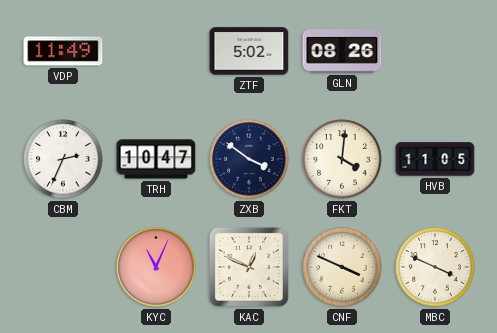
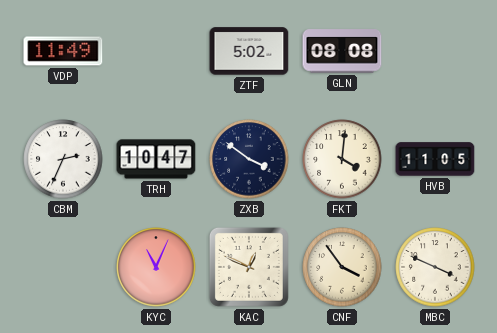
GLN: 08:26 -> 08:08
CNF: 3:49 -> 3:54
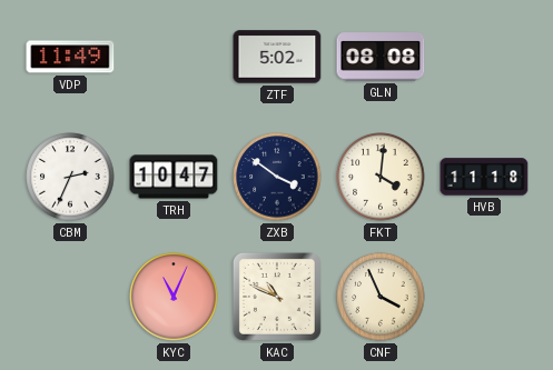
HVB: 11:05 -> 11:18
KAC: 12:49 -> 10:49
CNF: 3:54 -> 3:56
MBC: 3:49 -> none
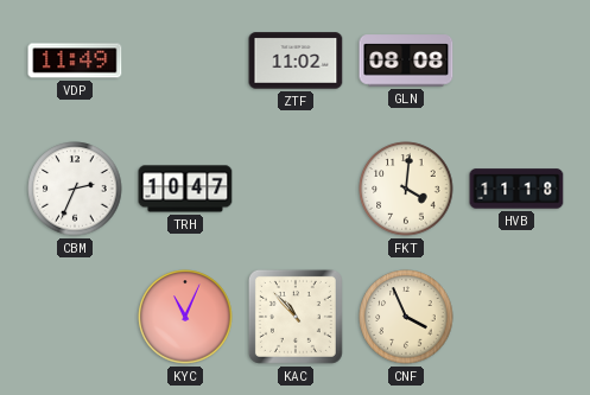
ZTF: 5:02 -> 11:02
ZXB: 3:51 -> none
KAC: 10:49 -> 10:53
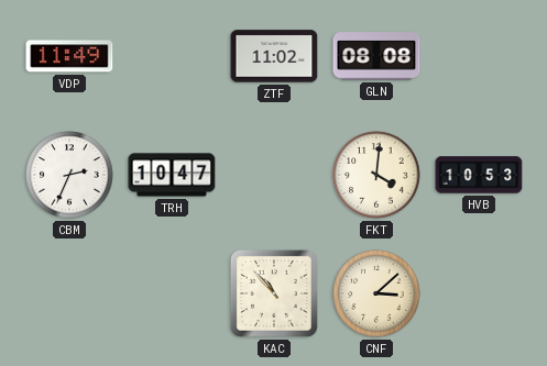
HVB: 11:18 -> 10:53
KYC: 11:04 -> none
CNF: 3:56 -> 3:08
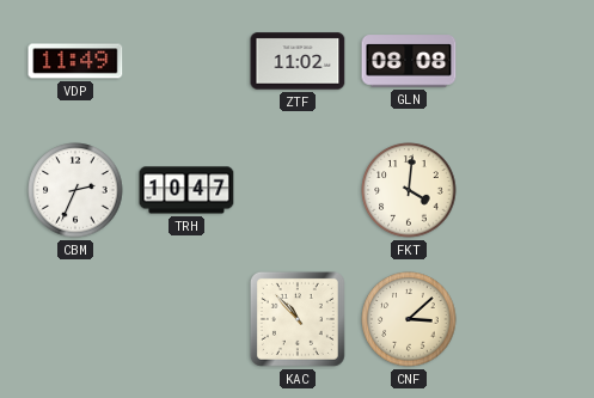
HVB: 10:53 -> none
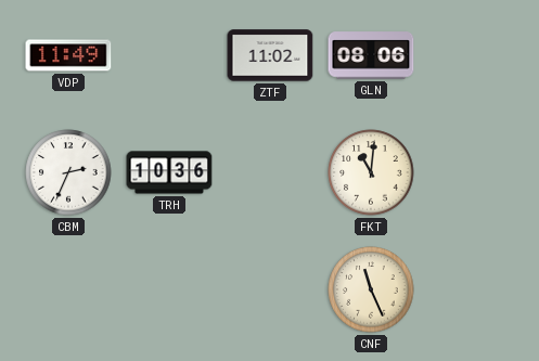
GLN: 08:08 -> 08:06
TRH: 10:47 -> 10:36
FKT: 4:01 -> 11:01
KAC: 10:53 -> none
CNF: 3:08 -> 11:26
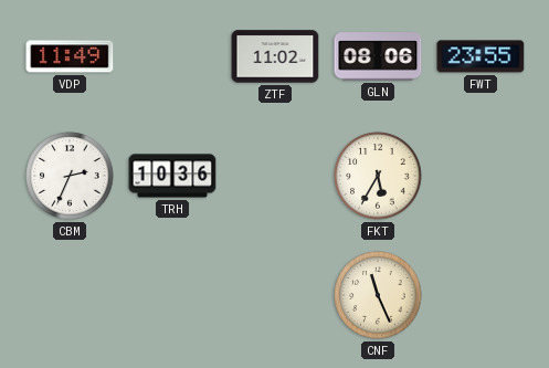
FWT: none -> 23:55
FKT: 11:01 -> 5:35
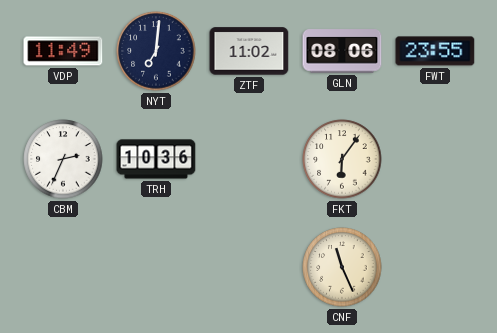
NYT: none -> 7:01
FKT: 5:35 -> 6:06
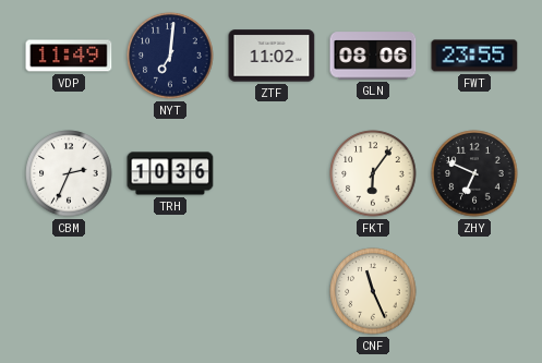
ZHY: none -> 6:49
